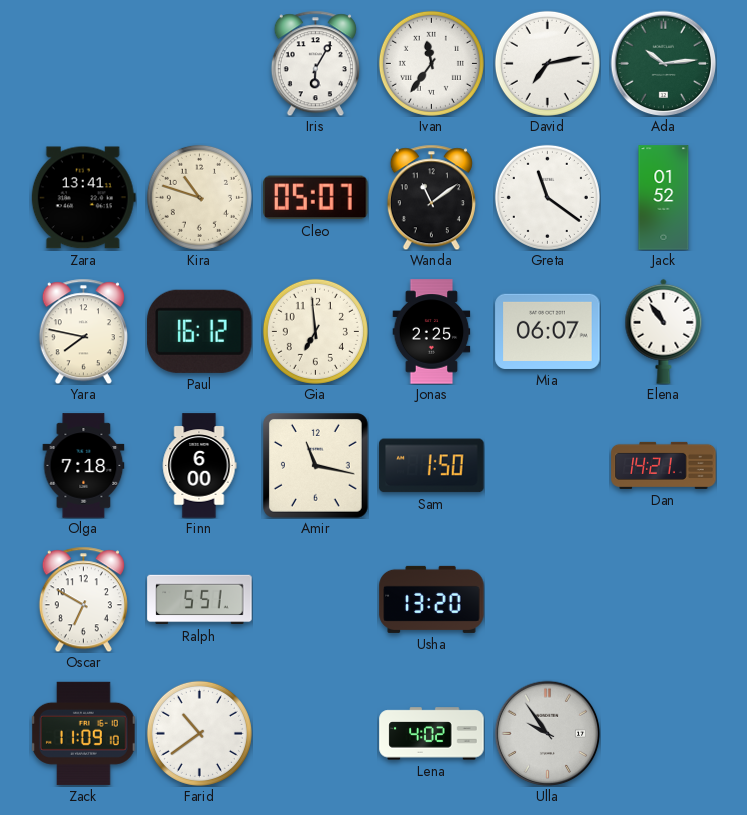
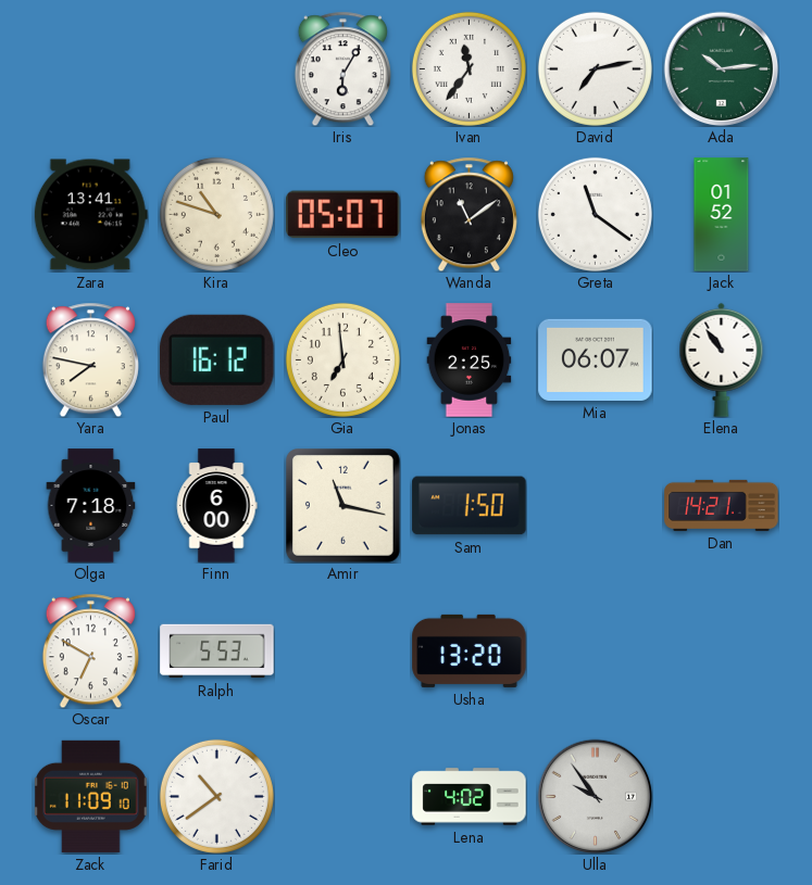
Ralph: 5:51 -> 5:53
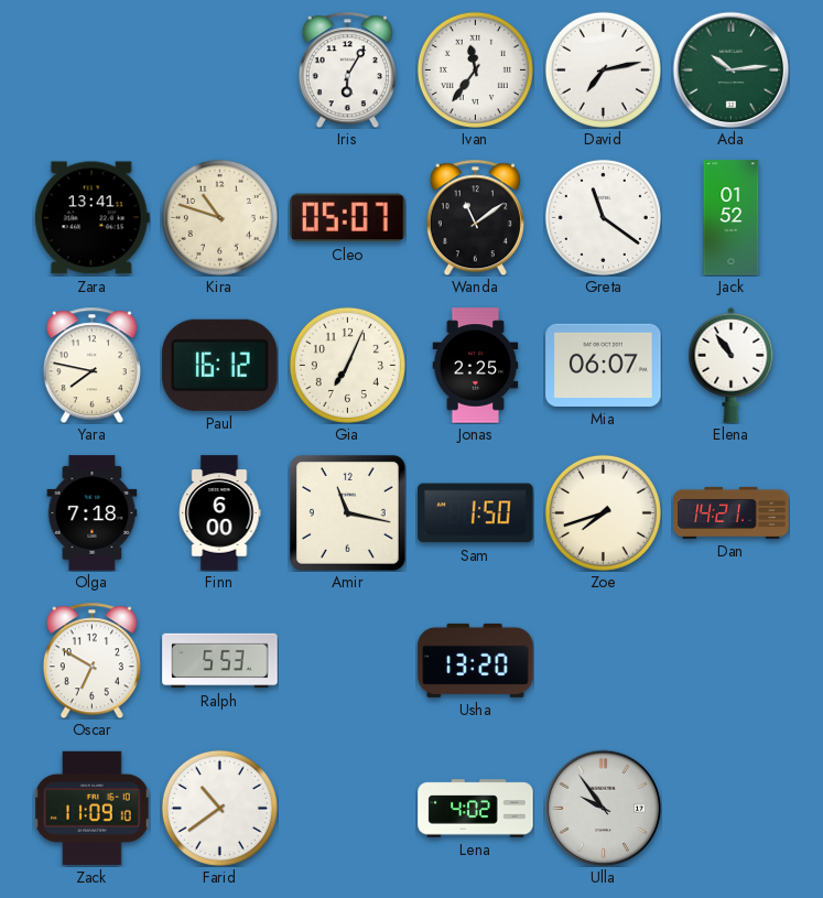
Gia: 6:59 -> 7:04
Zoe: none -> 7:42
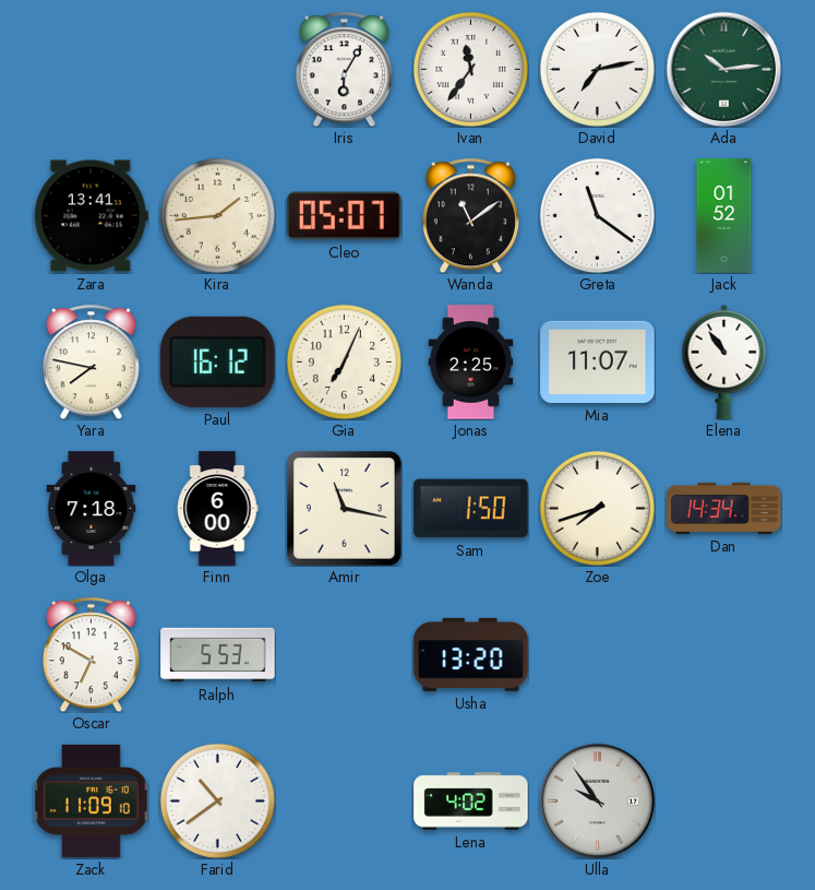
Kira: 10:48 -> 1:44
Mia: 06:07 -> 11:07
Dan: 14:21 -> 14:34
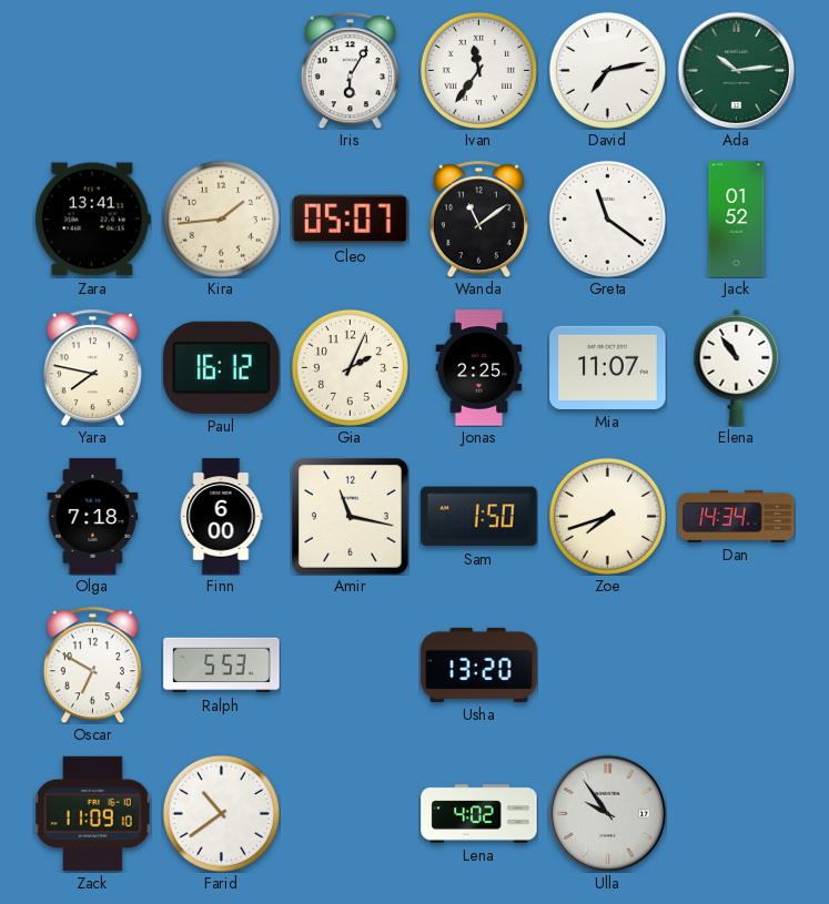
Gia: 7:04 -> 2:04
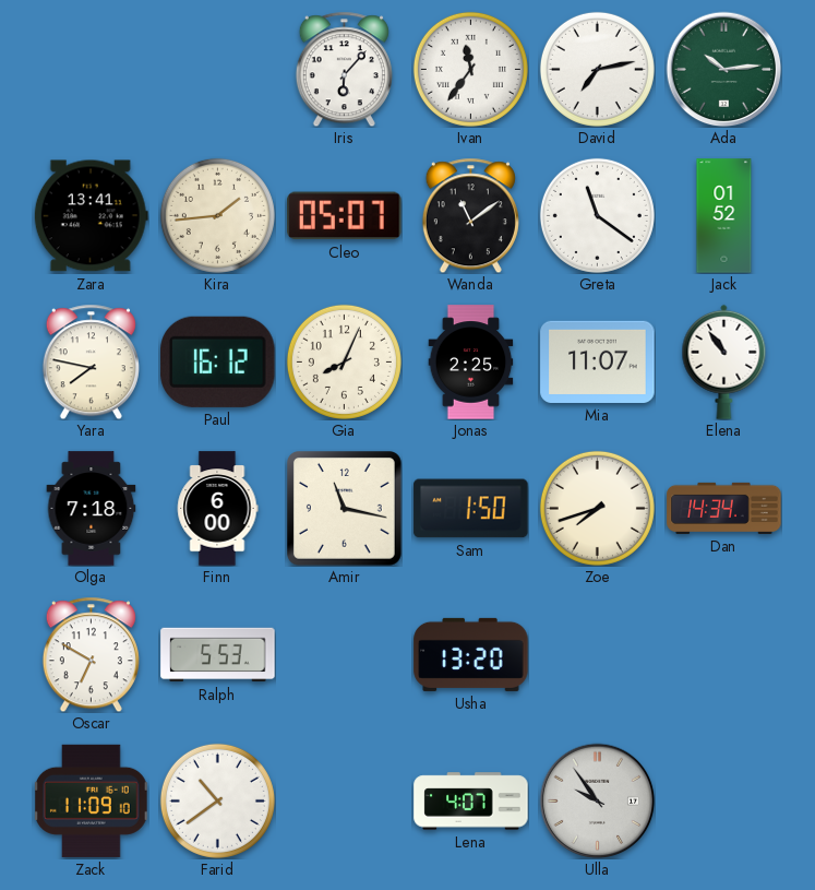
Iris: 6:05 -> 6:07
Gia: 2:04 -> 8:04
Lena: 4:02 -> 4:07
